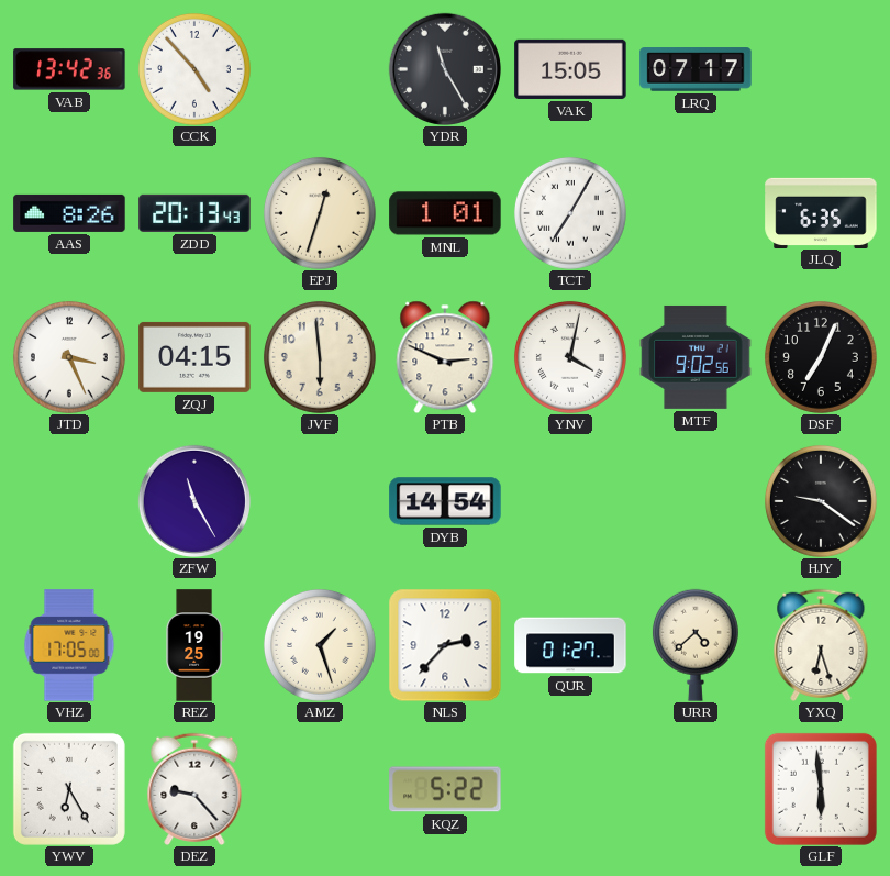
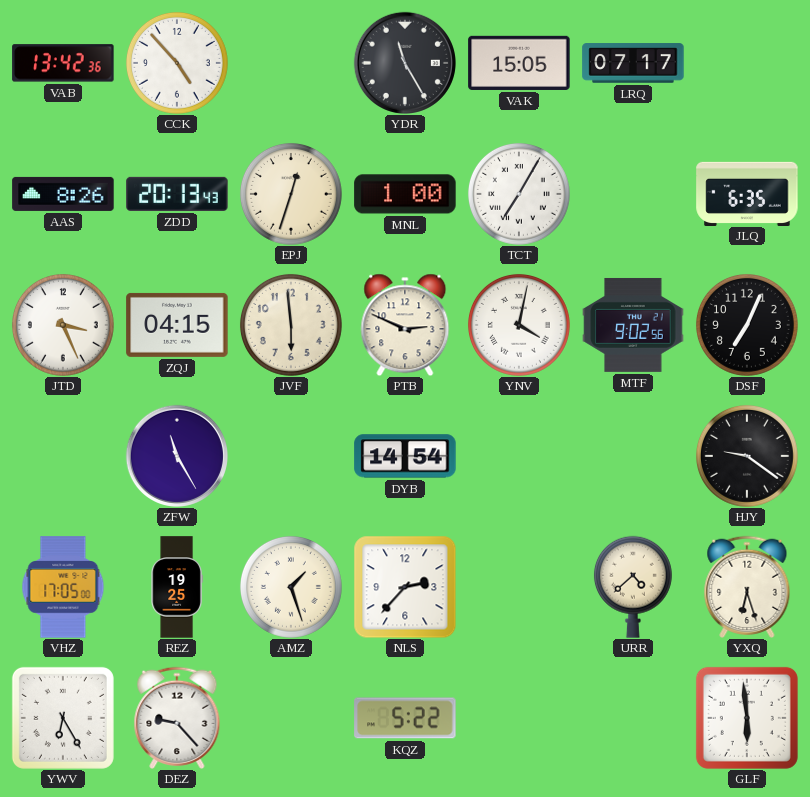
MNL: 1:01 -> 1:00
QUR: 01:27 -> none
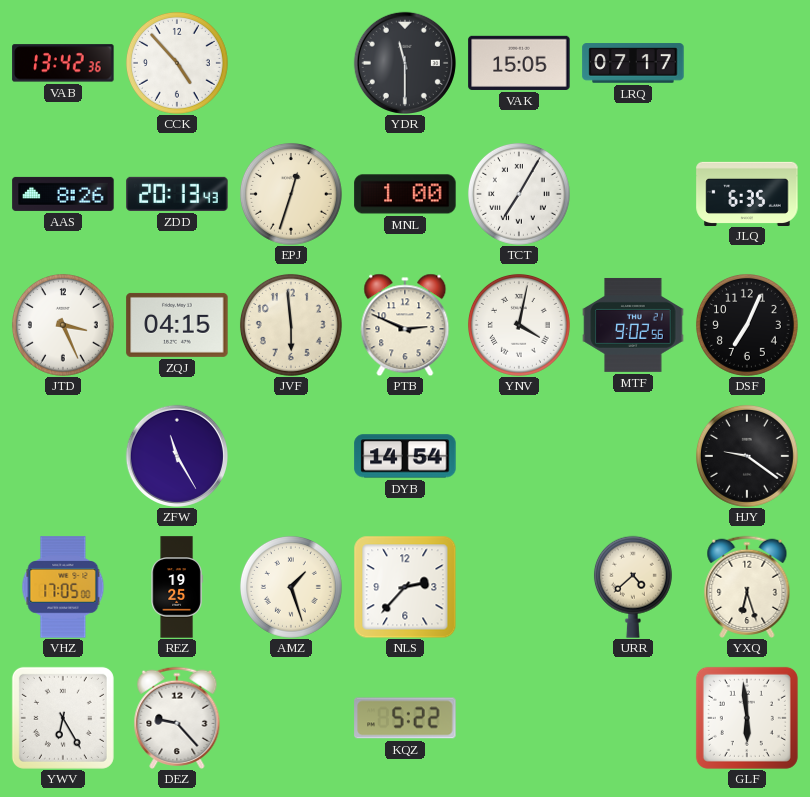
YDR: 11:25 -> 11:30
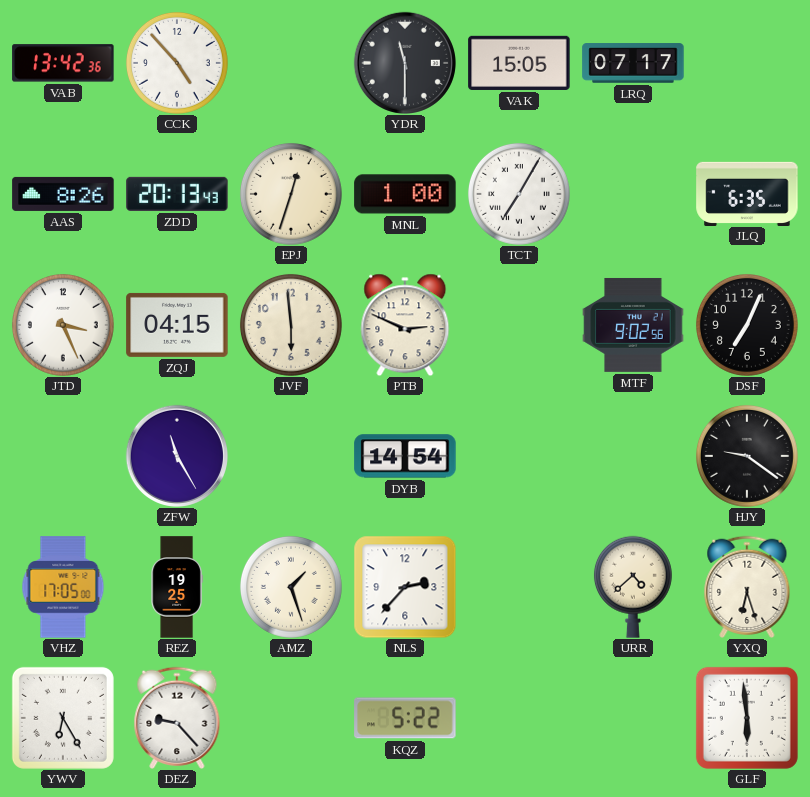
YNV: 4:02 -> none
